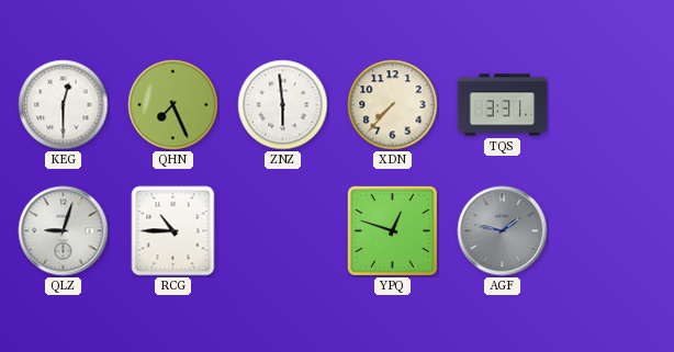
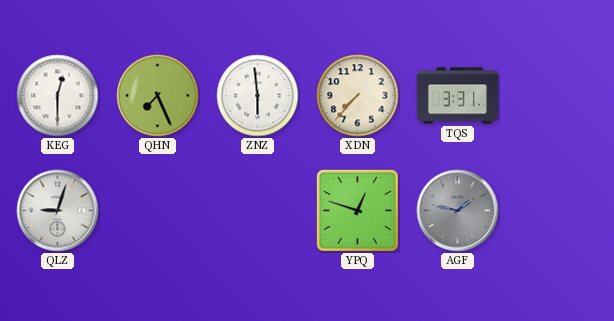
RCG: 10:45 -> none
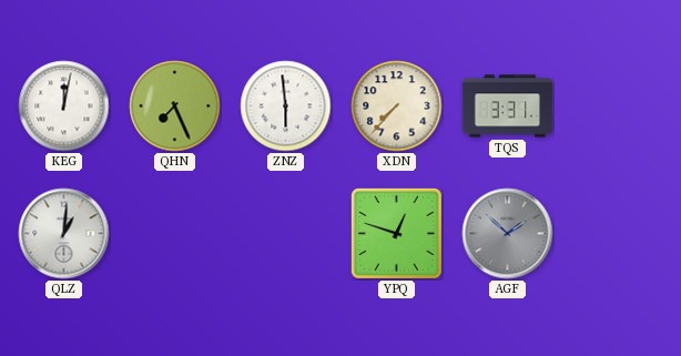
KEG: 12:30 -> 12:02
QLZ: 9:03 -> 1:01
AGF: 1:47 -> 1:52
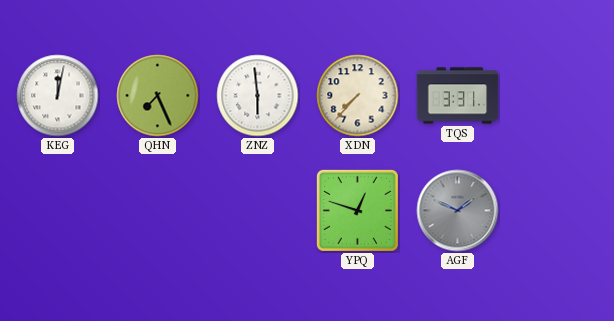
QLZ: 1:01 -> none
AGF: 1:52 -> 1:49
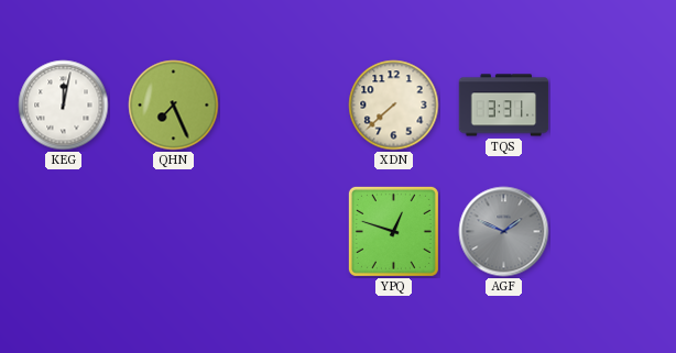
ZNZ: 5:59 -> none
XDN: 7:37 -> 7:38
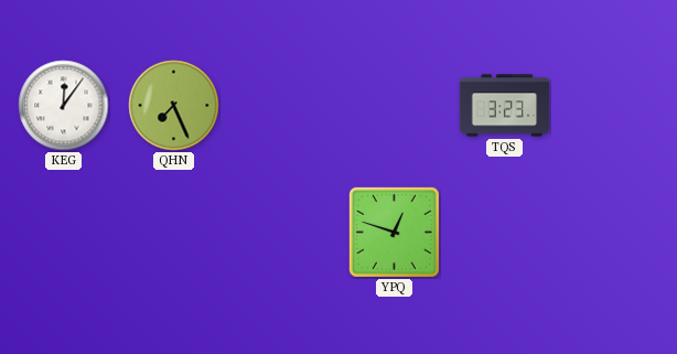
KEG: 12:02 -> 12:06
XDN: 7:38 -> none
TQS: 3:31 -> 3:23
AGF: 1:49 -> none
